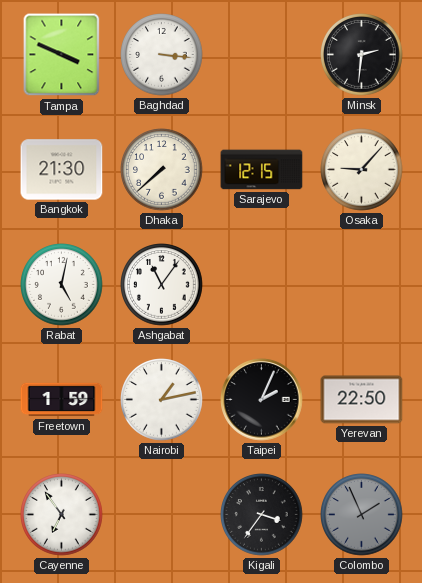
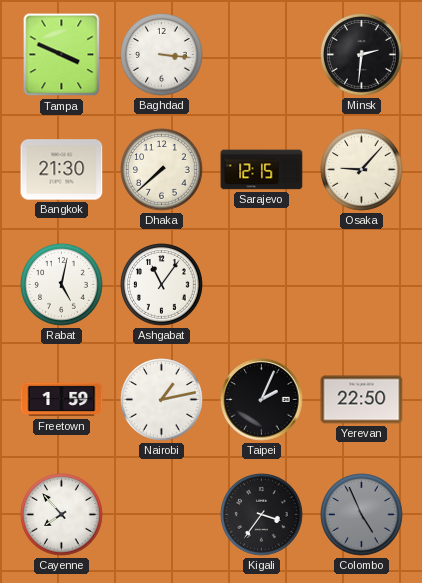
Cayenne: 6:54 -> 7:53
Colombo: 1:56 -> 4:56
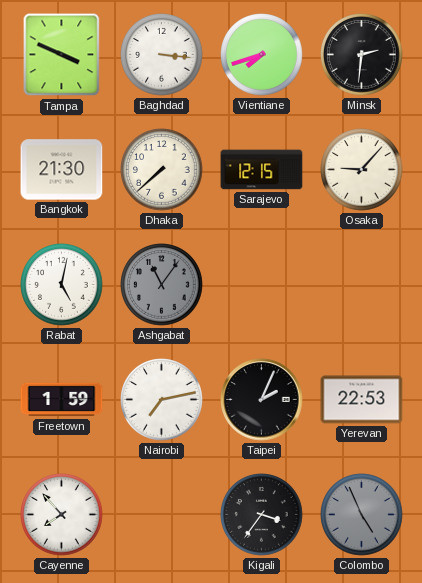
Vientiane: none -> 7:42
Ashgabat dial: white -> grey
Nairobi: 1:13 -> 7:13
Yerevan: 22:50 -> 22:53
